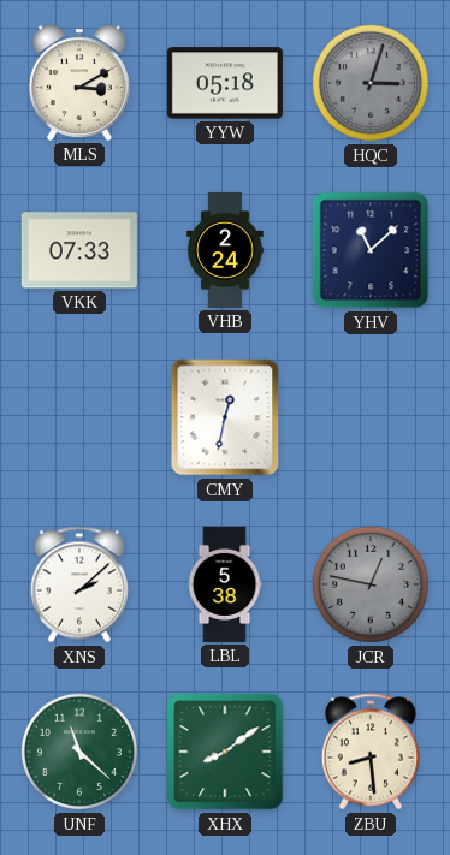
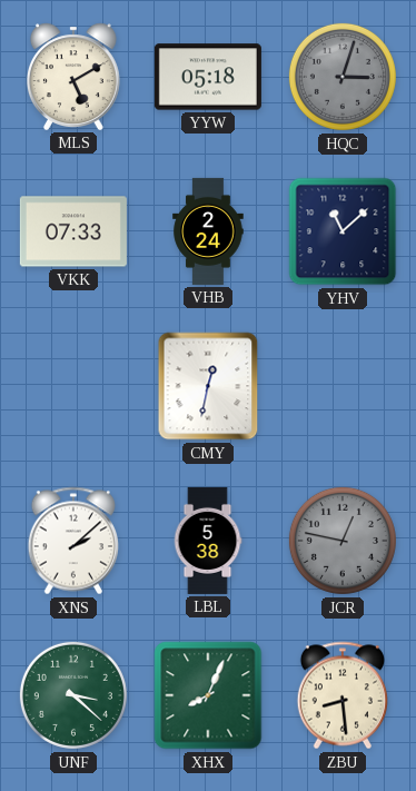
MLS: 3:10 -> 5:10
UNF: 11:22 -> 3:22
XHX: 8:09 -> 8:04
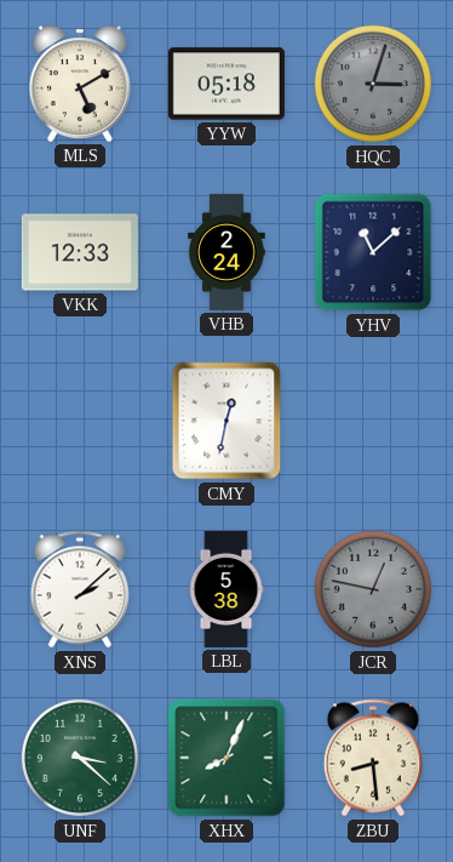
VKK: 07:33 -> 12:33
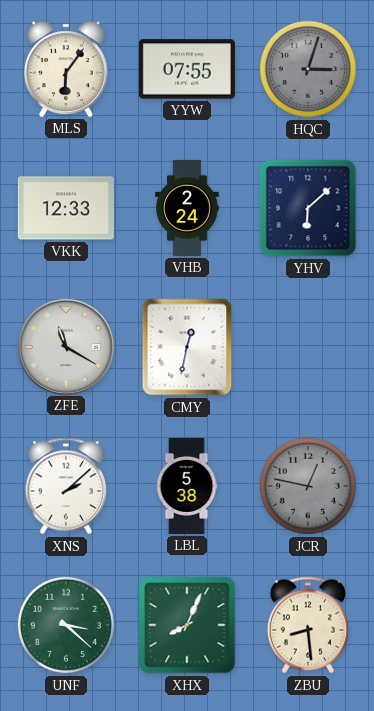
MLS: 5:10 -> 6:06
YYW: 05:18 -> 07:55
YHV: 11:08 -> 6:08
ZFE: none -> 11:20
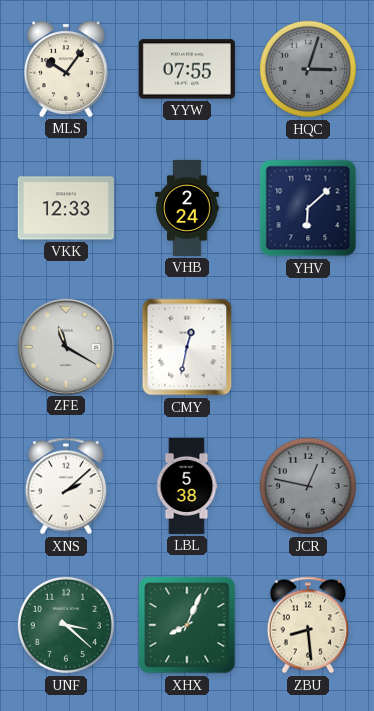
MLS: 6:06 -> 10:06
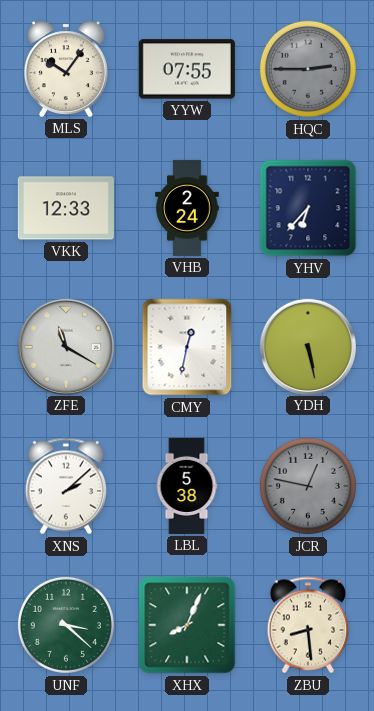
HQC: 3:03 -> 2:45
YHV: 6:08 -> 6:37
YDH: none -> 5:28
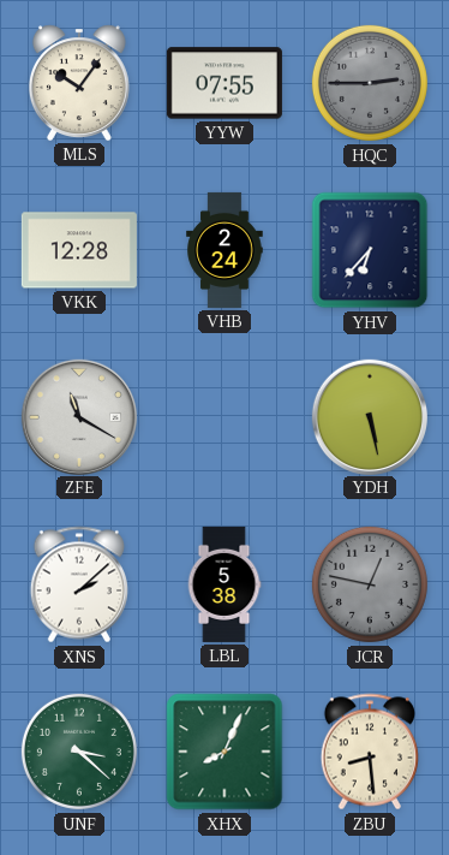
VKK: 12:33 -> 12:28
CMY: 12:32 -> none
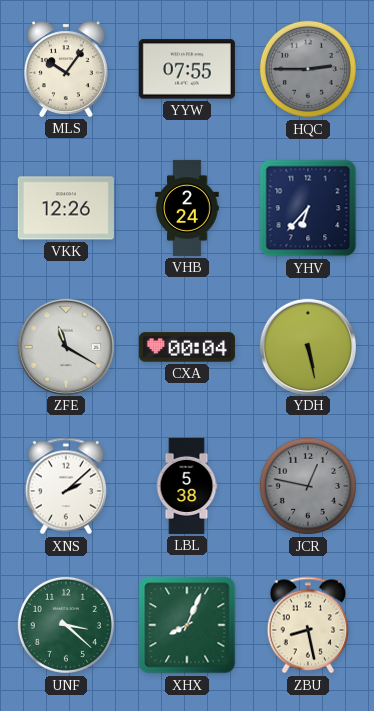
VKK: 12:28 -> 12:26
CXA: none -> 00:04
ZBU: 8:29 -> 8:28
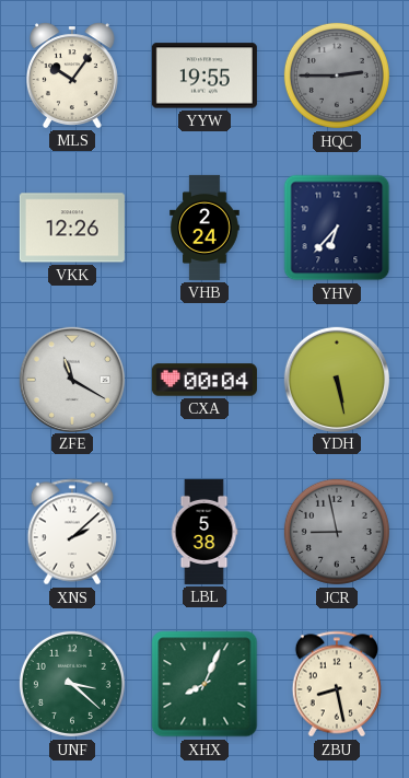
YYW: 07:55 -> 19:55
JCR: 12:47 -> 8:58
